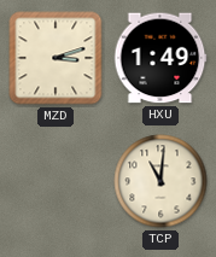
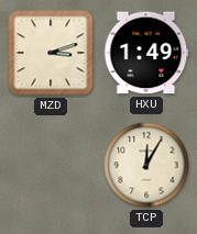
TCP: 11:01 -> 12:05
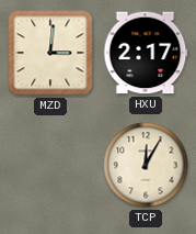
MZD: 3:12 -> 3:01
HXU: 1:49 -> 2:17
